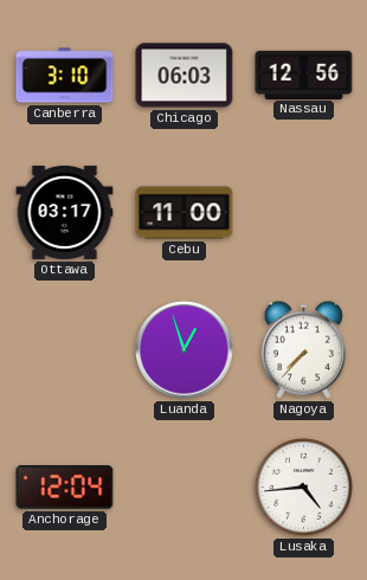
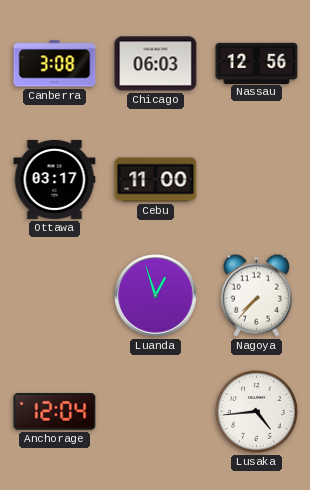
Canberra: 3:10 -> 3:08
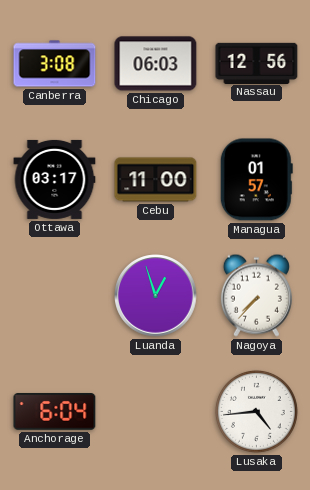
Managua: none -> 01:57
Anchorage: 12:04 -> 6:04
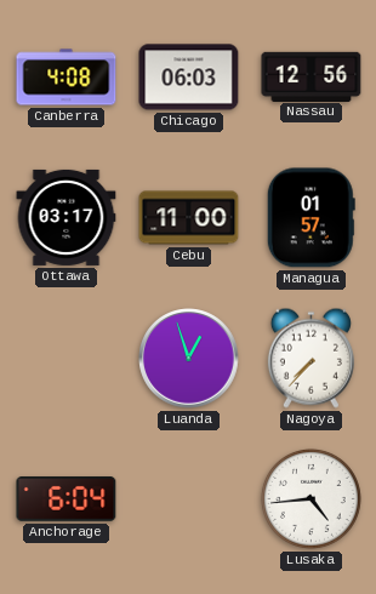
Canberra: 3:08 -> 4:08
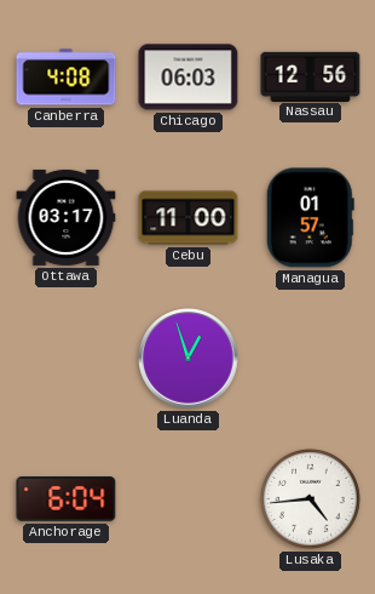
Nagoya: 7:37 -> none
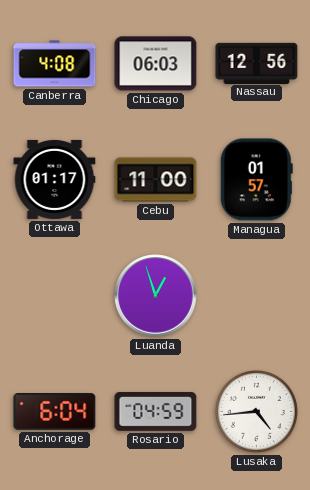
Ottawa: 03:17 -> 01:17
Rosario: none -> 04:59
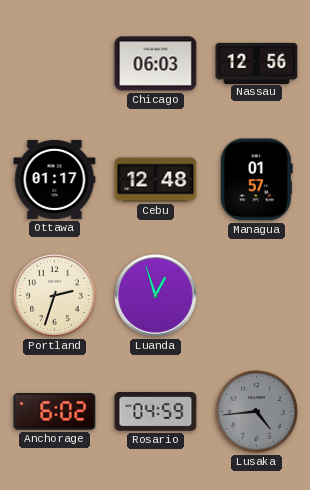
Canberra: 4:08 -> none
Cebu: 11:00 -> 12:48
Portland: none -> 2:33
Anchorage: 6:04 -> 6:02
Lusaka dial: white -> grey
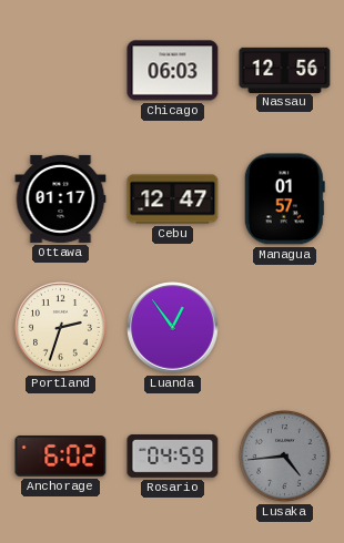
Cebu: 12:48 -> 12:47
Luanda: 12:57 -> 12:54
